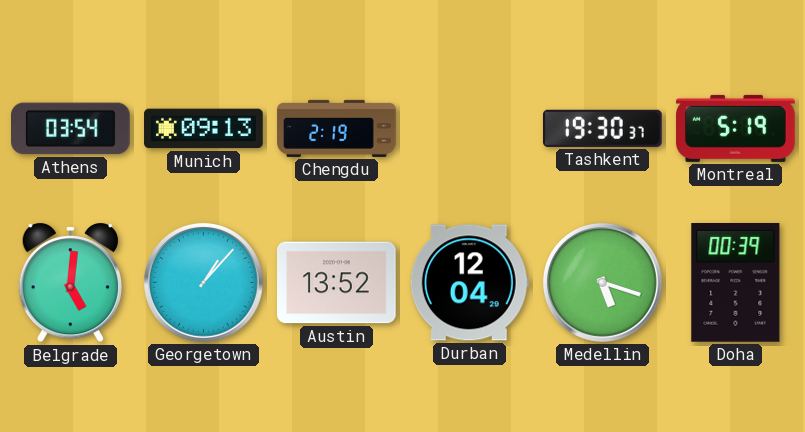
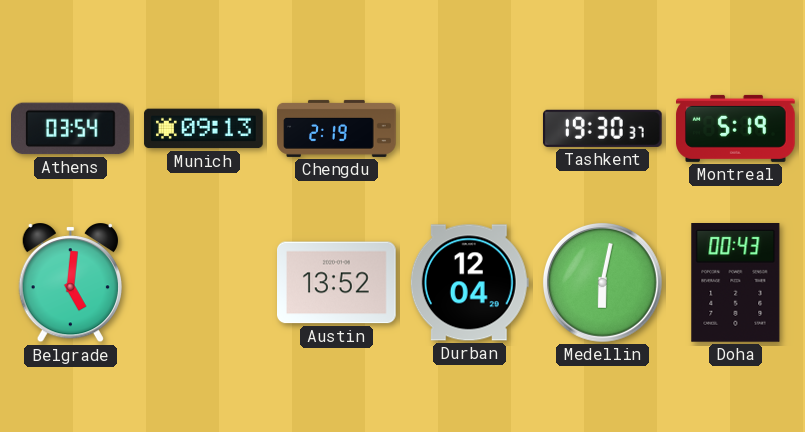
Georgetown: 1:07 -> none
Medellin: 5:18 -> 6:02
Doha: 00:39 -> 00:43
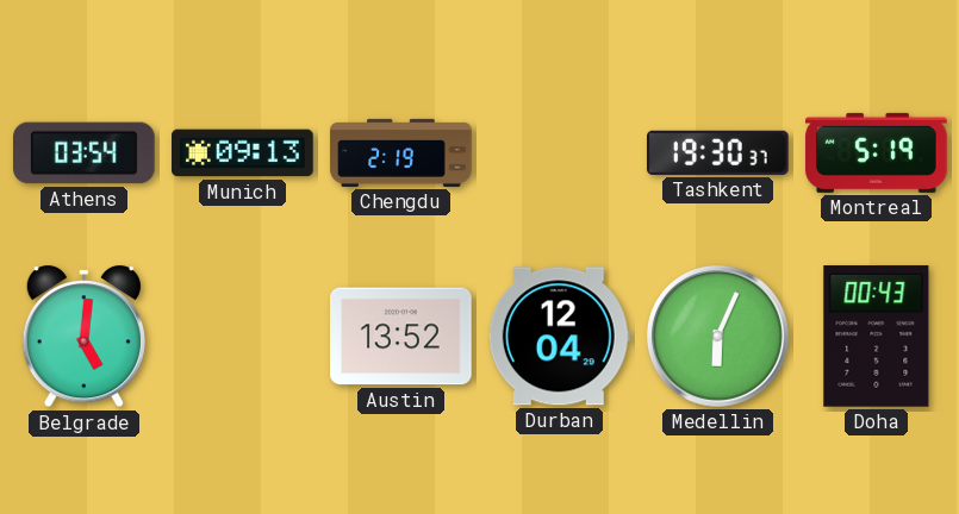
Medellin: 6:02 -> 6:04
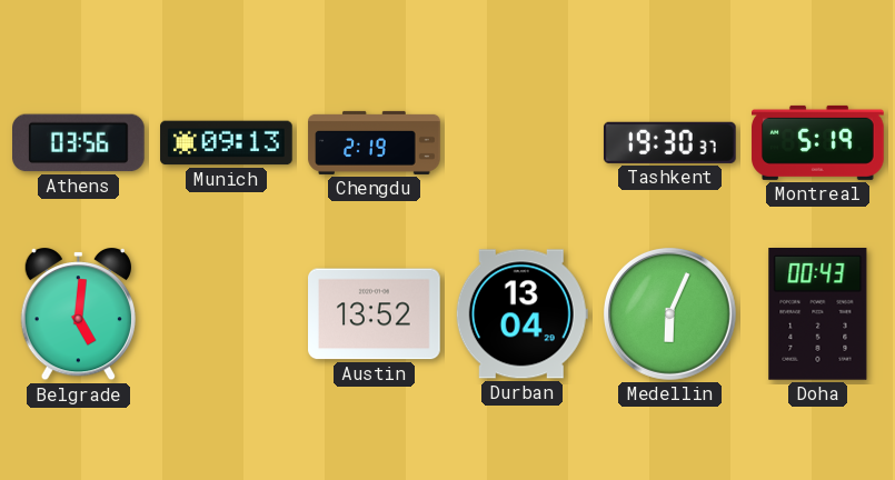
Athens: 03:54 -> 03:56
Durban: 12:04 -> 13:04
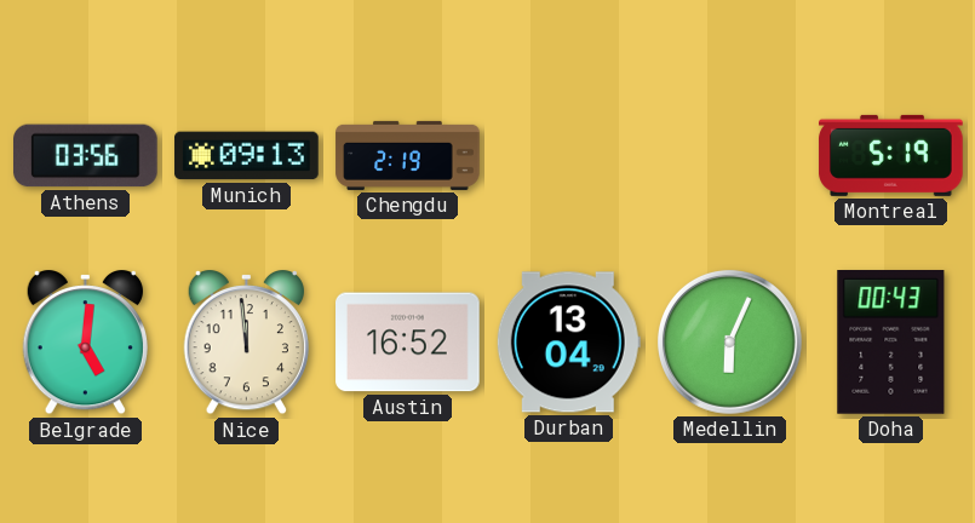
Tashkent: 19:30 -> none
Nice: none -> 11:59
Austin: 13:52 -> 16:52
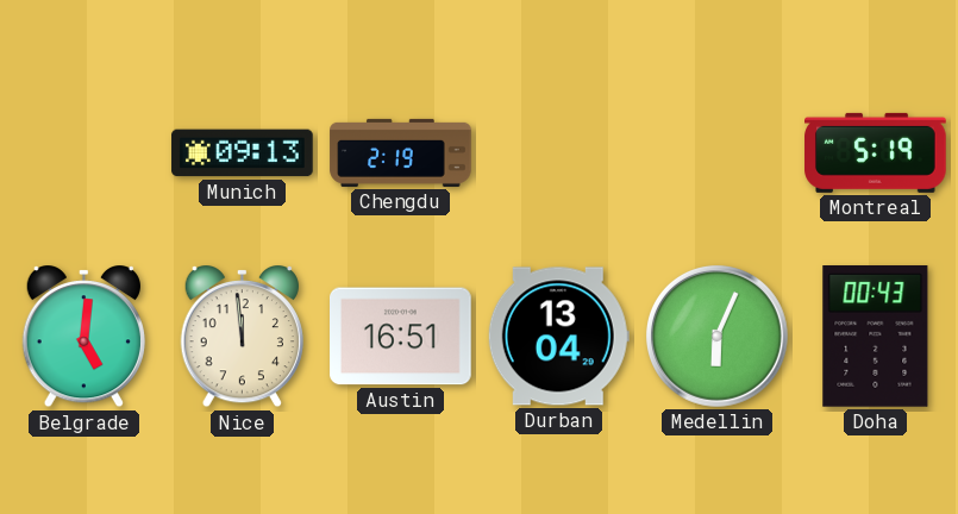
Athens: 03:56 -> none
Austin: 16:52 -> 16:51
